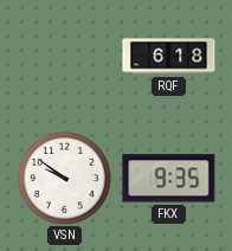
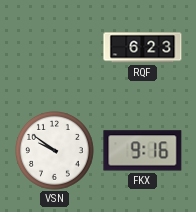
RQF: 6:18 -> 6:23
FKX: 9:35 -> 9:16
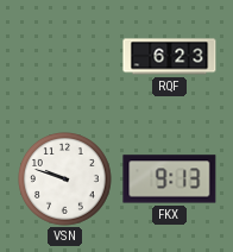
VSN: 9:51 -> 9:48
FKX: 9:16 -> 9:13
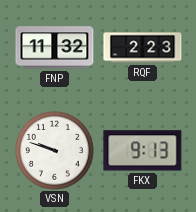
FNP: none -> 11:32
RQF: 6:23 -> 2:23
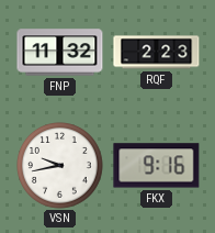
VSN: 9:48 -> 9:43
FKX: 9:13 -> 9:16
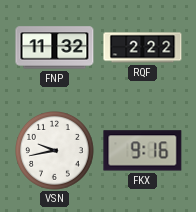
RQF: 2:23 -> 2:22
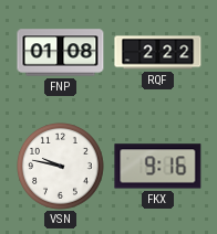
FNP: 11:32 -> 01:08
VSN: 9:43 -> 9:47
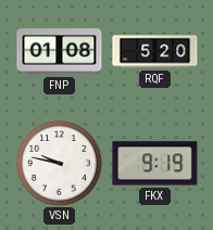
RQF: 2:22 -> 5:20
FKX: 9:16 -> 9:19
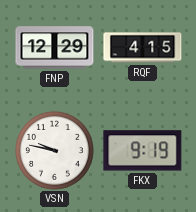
FNP: 01:08 -> 12:29
RQF: 5:20 -> 4:15
